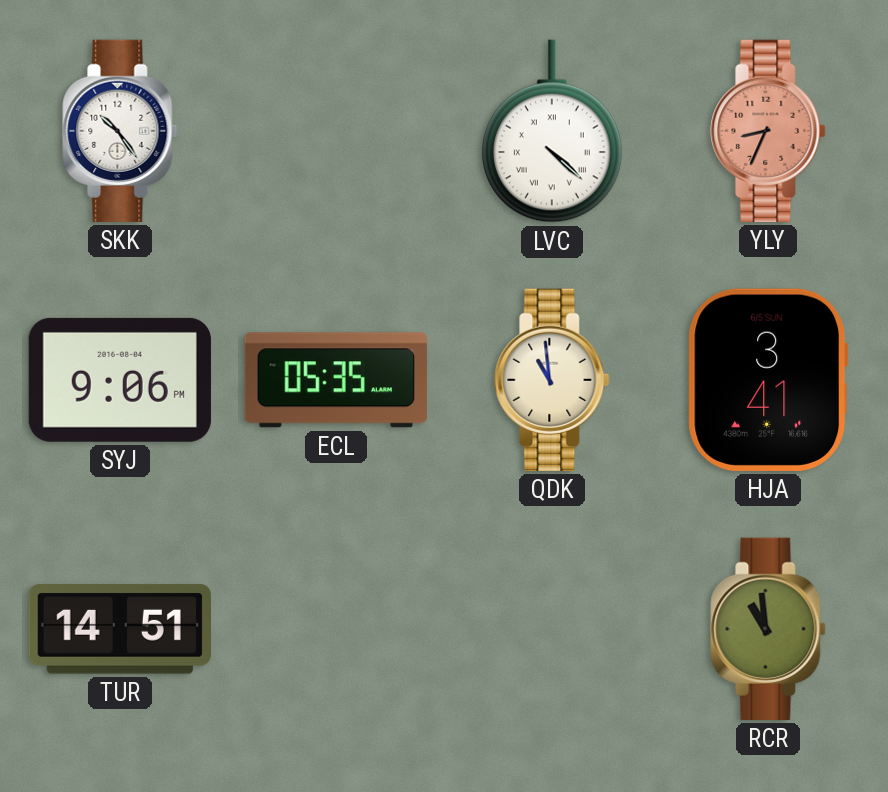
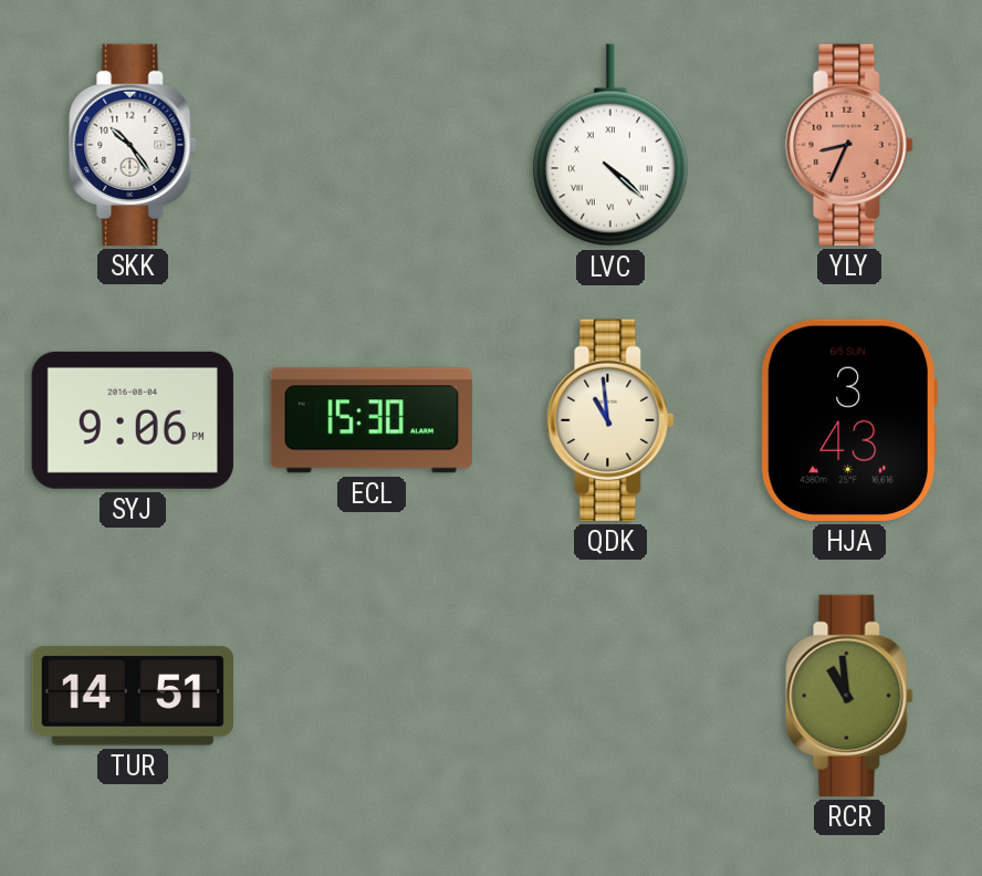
ECL: 05:35 -> 15:30
HJA: 3:41 -> 3:43
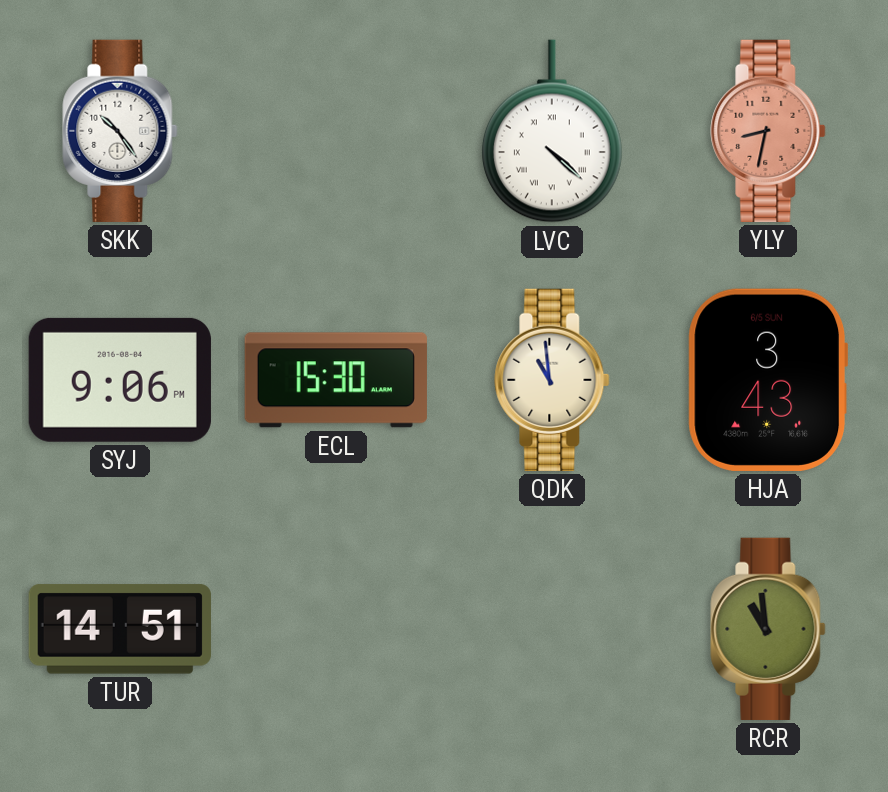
YLY: 8:34 -> 8:32
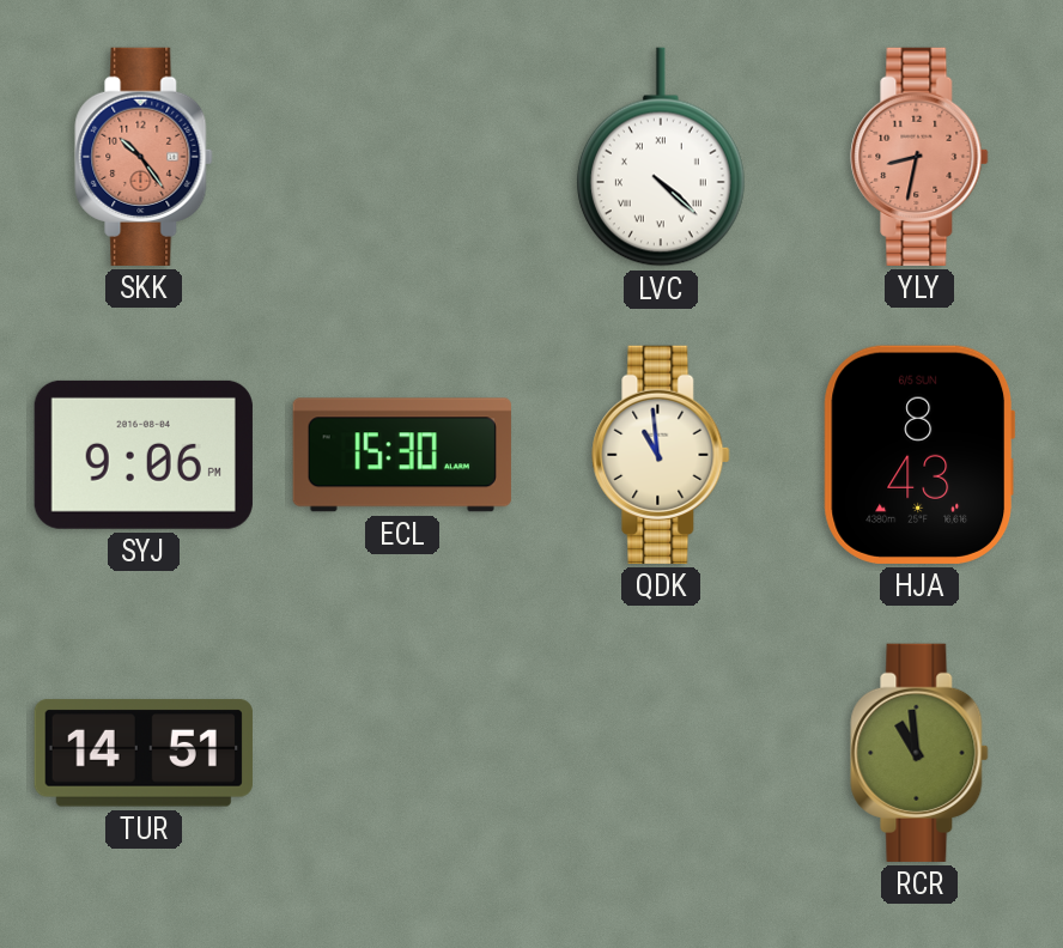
SKK dial: white -> salmon
HJA: 3:43 -> 8:43
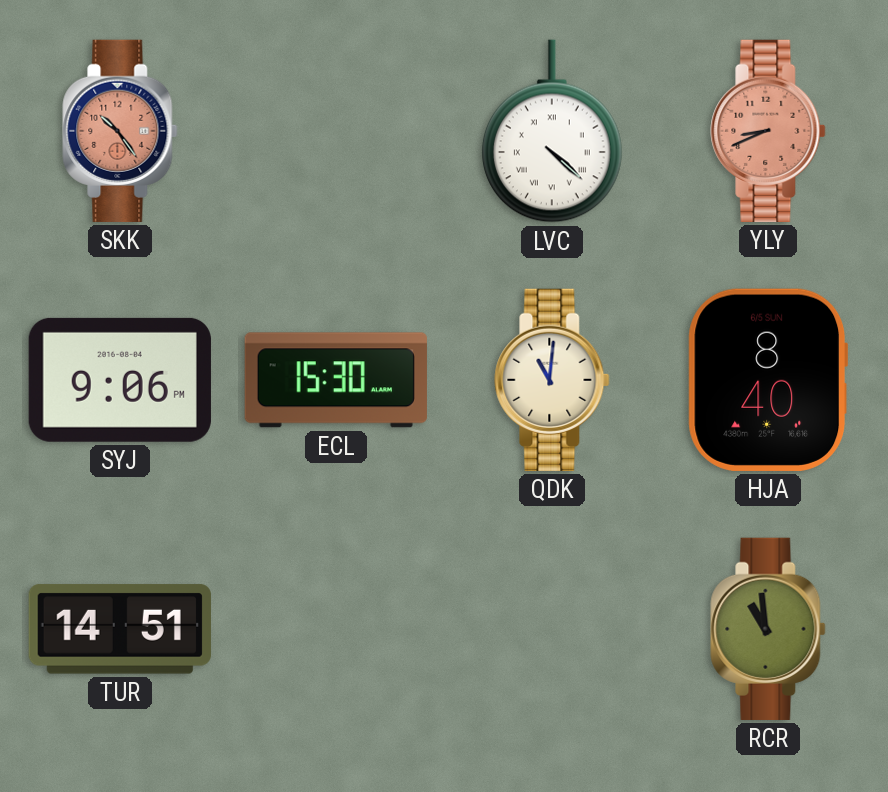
YLY: 8:32 -> 8:41
QDK: 10:59 -> 11:01
HJA: 8:43 -> 8:40
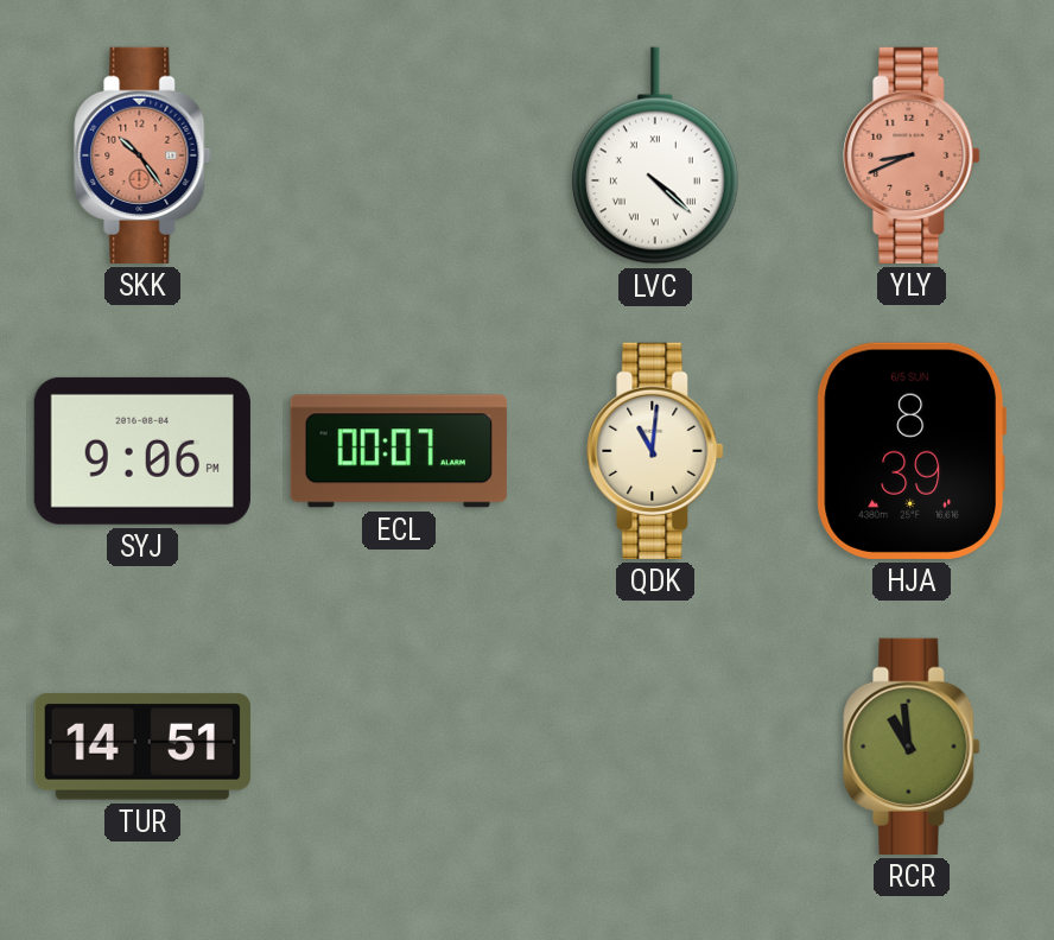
ECL: 15:30 -> 00:07
HJA: 8:40 -> 8:39
